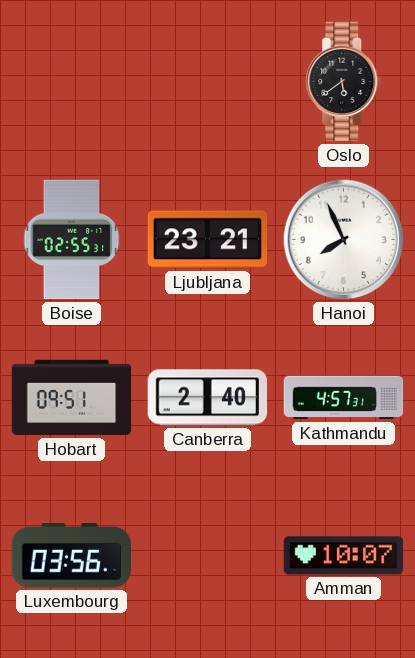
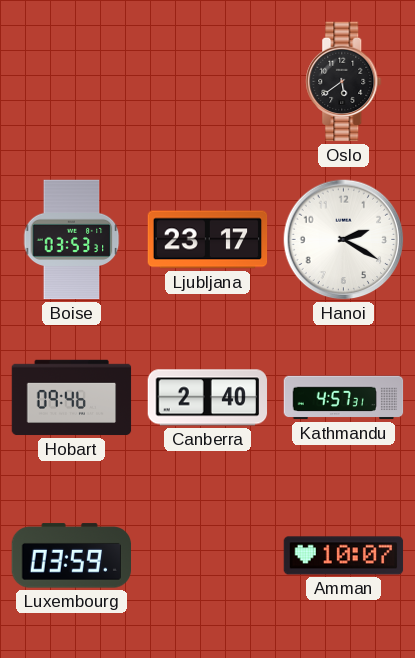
Boise: 02:55 -> 03:53
Ljubljana: 23:21 -> 23:17
Hanoi: 7:56 -> 2:20
Hobart: 09:51 -> 09:46
Luxembourg: 03:56 -> 03:59
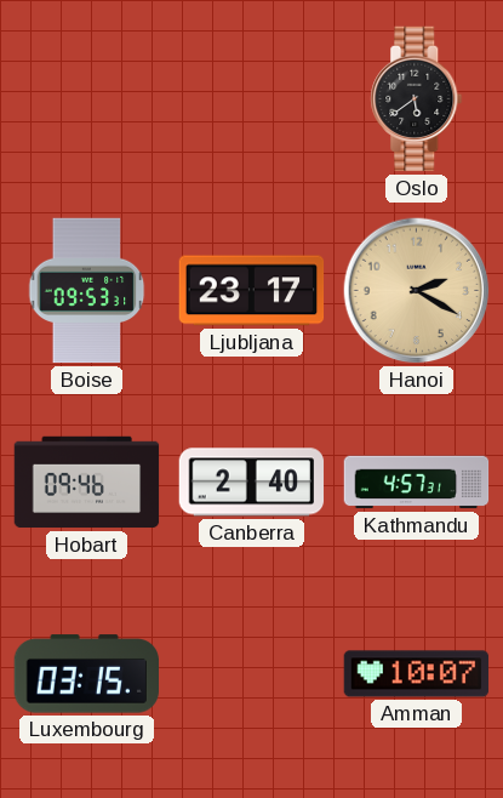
Boise: 03:53 -> 09:53
Hanoi dial: white -> champagne
Luxembourg: 03:59 -> 03:15
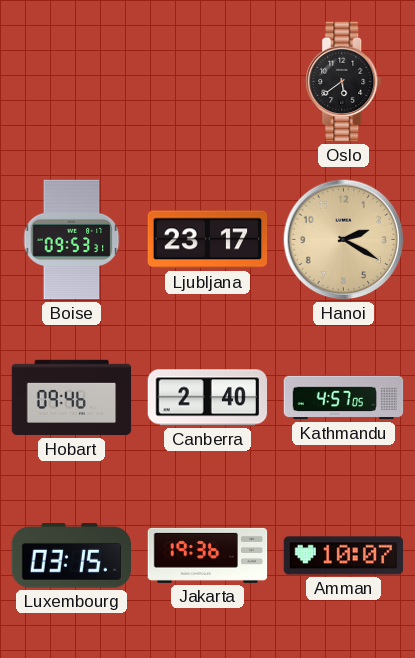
Kathmandu: 4:57:31 -> 4:57:05
Jakarta: none -> 19:36
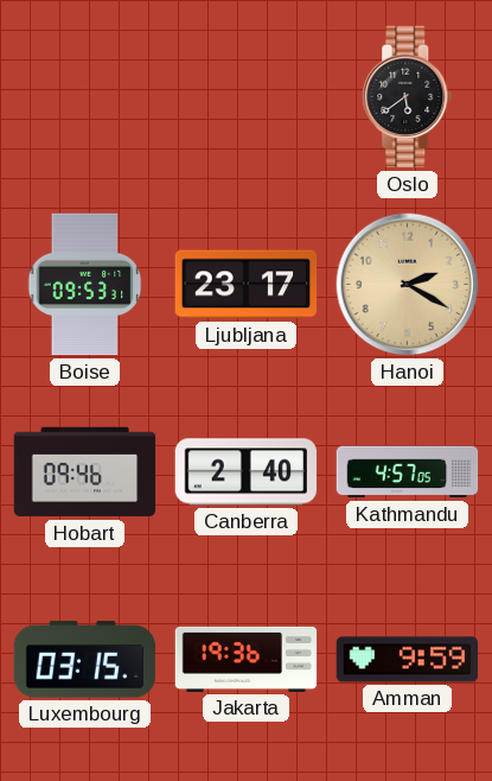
Amman: 10:07 -> 9:59
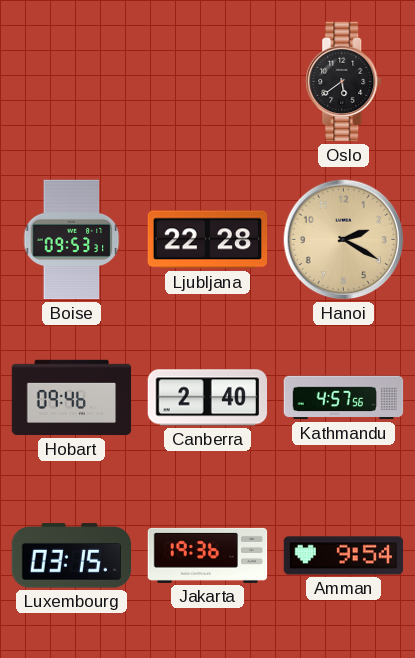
Ljubljana: 23:17 -> 22:28
Kathmandu: 4:57:05 -> 4:57:56
Amman: 9:59 -> 9:54
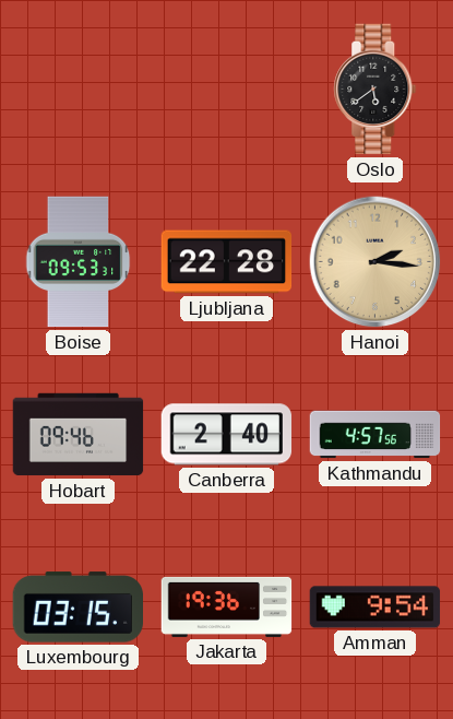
Hanoi: 2:20 -> 2:16
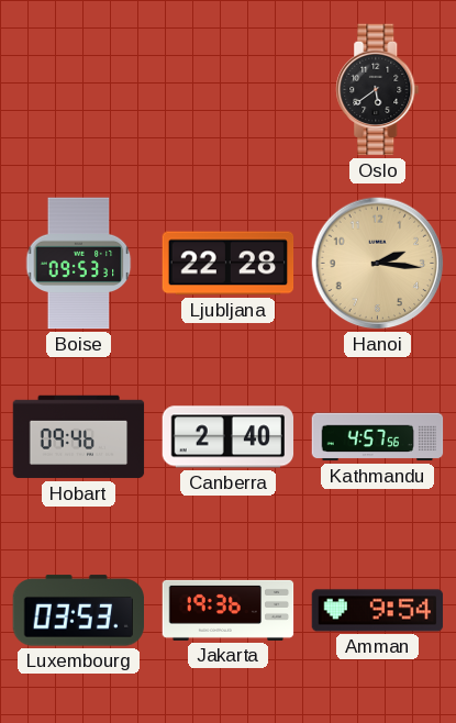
Luxembourg: 03:15 -> 03:53
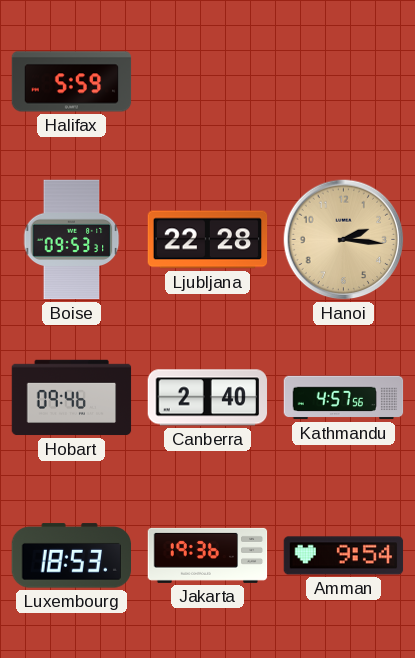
Halifax: none -> 5:59
Oslo: 5:39 -> none
Luxembourg: 03:53 -> 18:53
